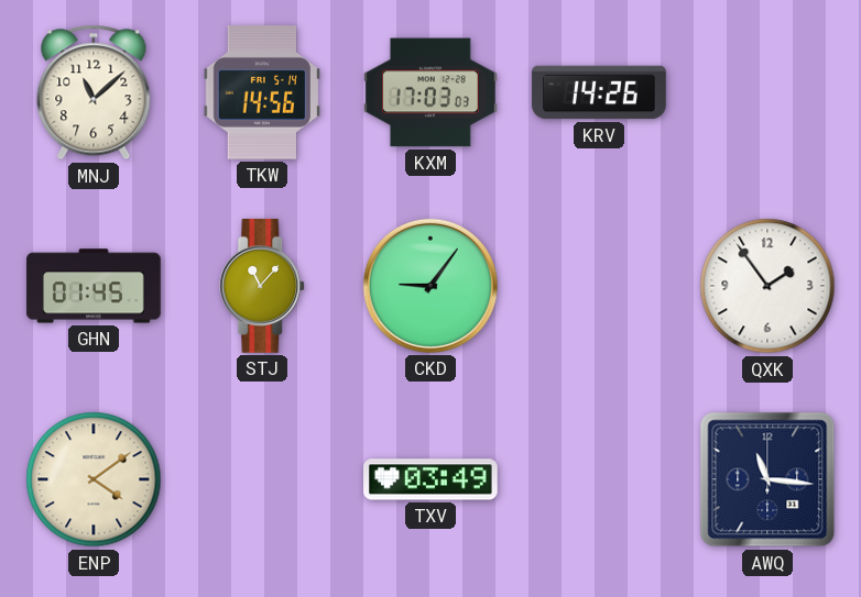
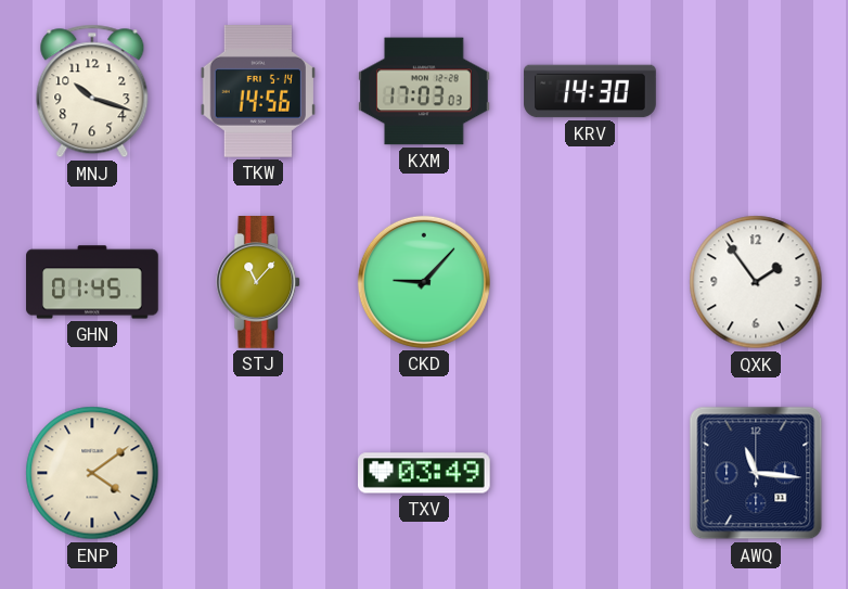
MNJ: 11:08 -> 10:18
KRV: 14:26 -> 14:30
CKD: 9:06 -> 9:07
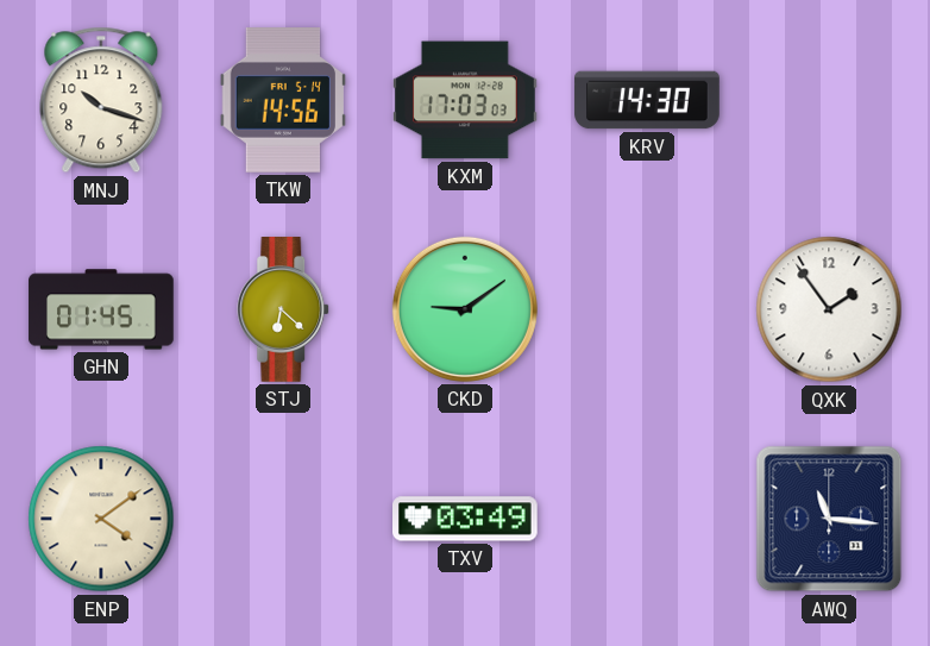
STJ: 11:07 -> 6:22
CKD: 9:07 -> 9:09
